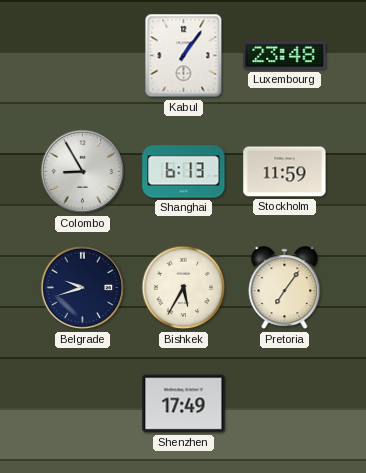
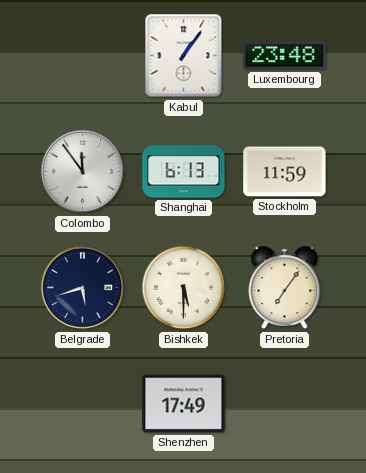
Colombo: 8:55 -> 11:54
Belgrade: 9:42 -> 5:42
Bishkek: 5:35 -> 5:30
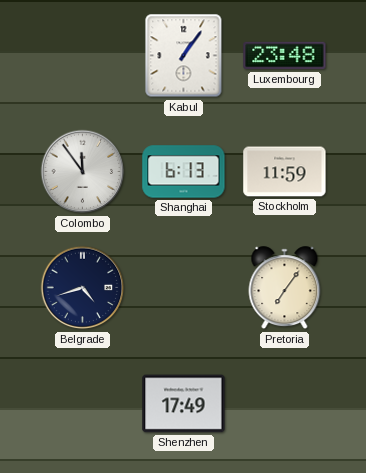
Belgrade: 5:42 -> 4:42
Bishkek: 5:30 -> none
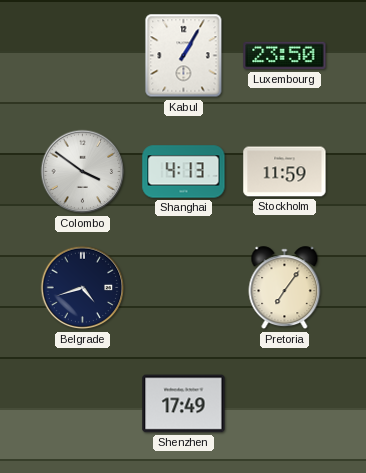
Kabul: 1:06 -> 1:05
Luxembourg: 23:48 -> 23:50
Colombo: 11:54 -> 3:51
Shanghai: 6:13 -> 4:13
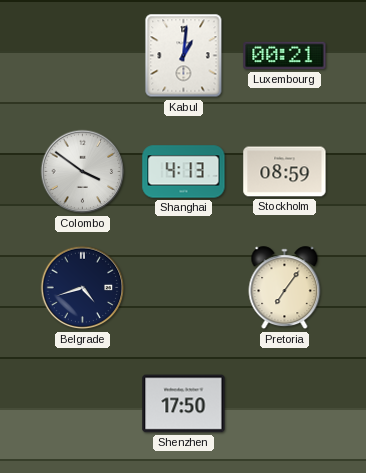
Kabul: 1:05 -> 1:01
Luxembourg: 23:50 -> 00:21
Stockholm: 11:59 -> 08:59
Shenzhen: 17:49 -> 17:50
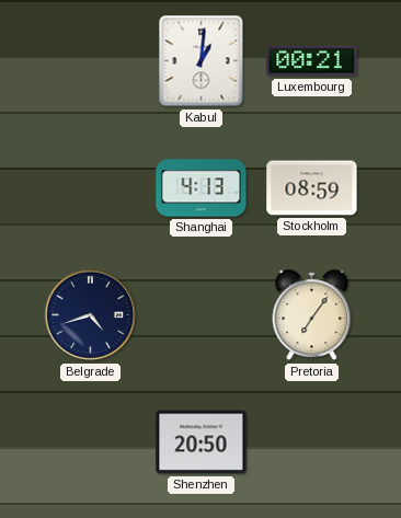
Colombo: 3:51 -> none
Shenzhen: 17:50 -> 20:50
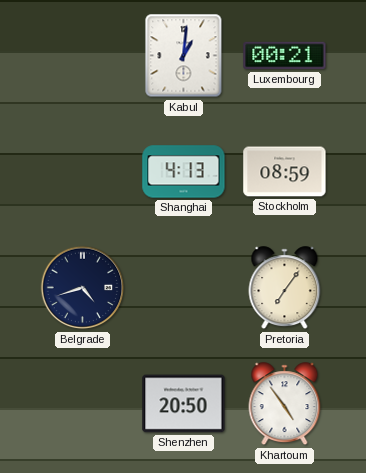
Khartoum: none -> 4:54
